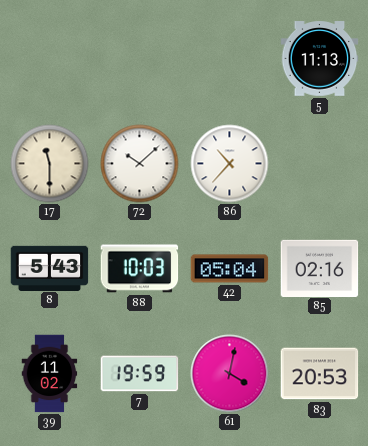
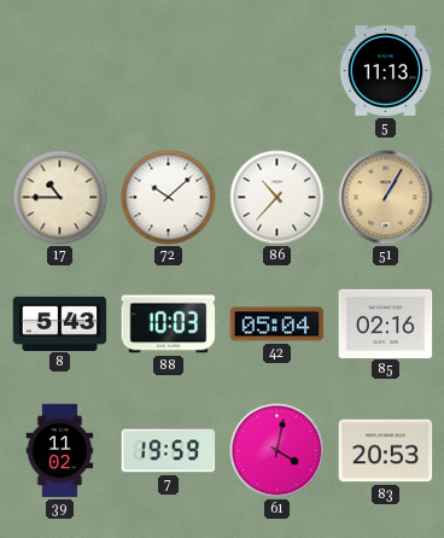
17: 11:30 -> 10:45
51: none -> 1:05
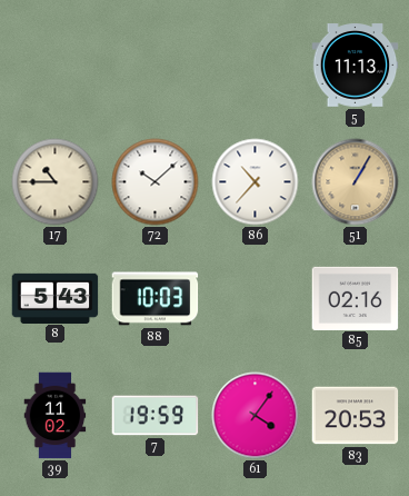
42: 05:04 -> none
61: 4:02 -> 4:06
